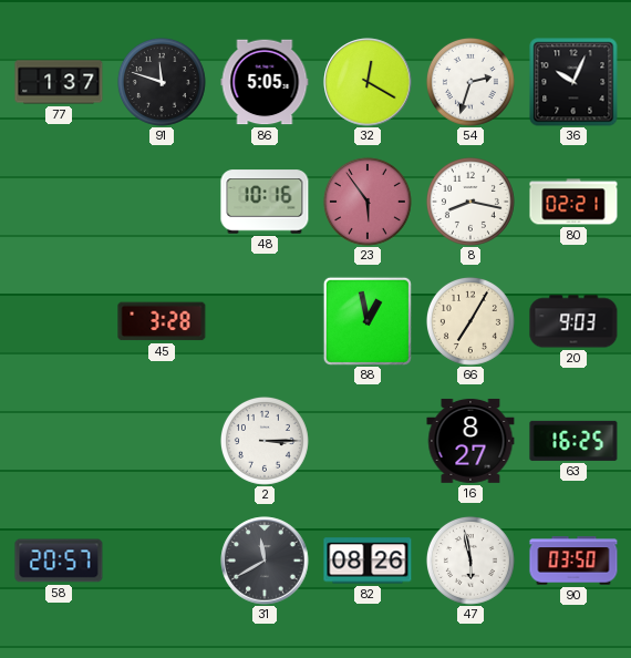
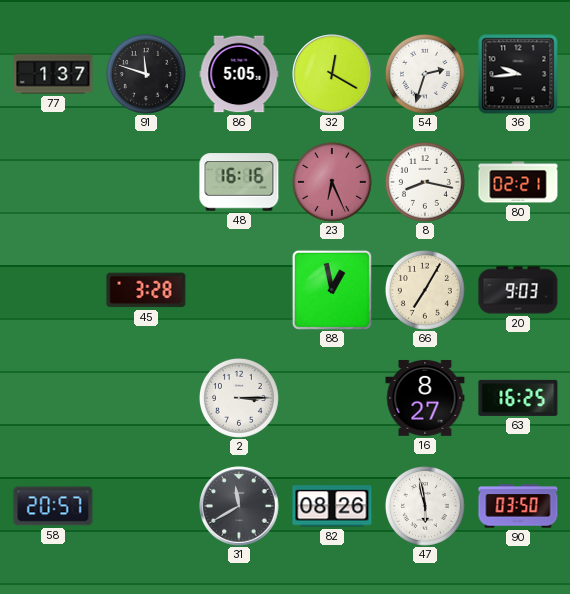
36: 10:04 -> 9:44
48: 10:16 -> 16:16
23: 5:54 -> 6:26
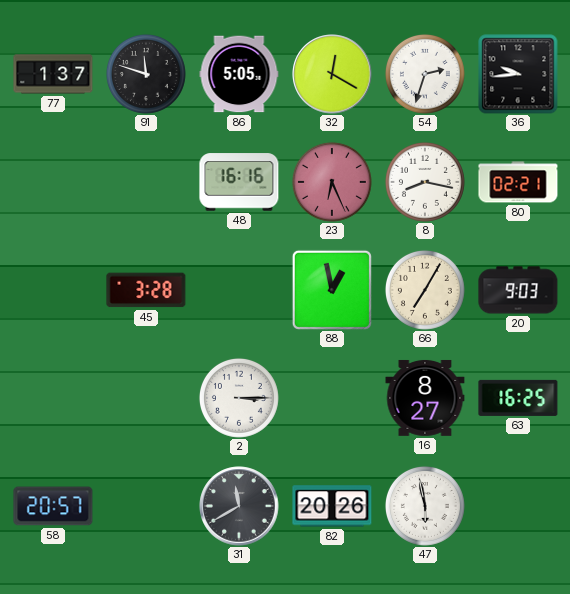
82: 08:26 -> 20:26
90: 03:50 -> none
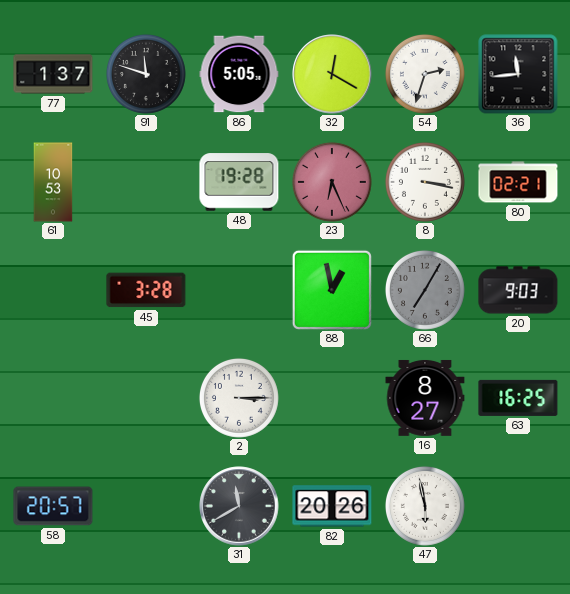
36: 9:44 -> 11:44
61: none -> 10:53
48: 16:16 -> 19:28
8: 8:17 -> 3:17
66 dial: cream -> grey
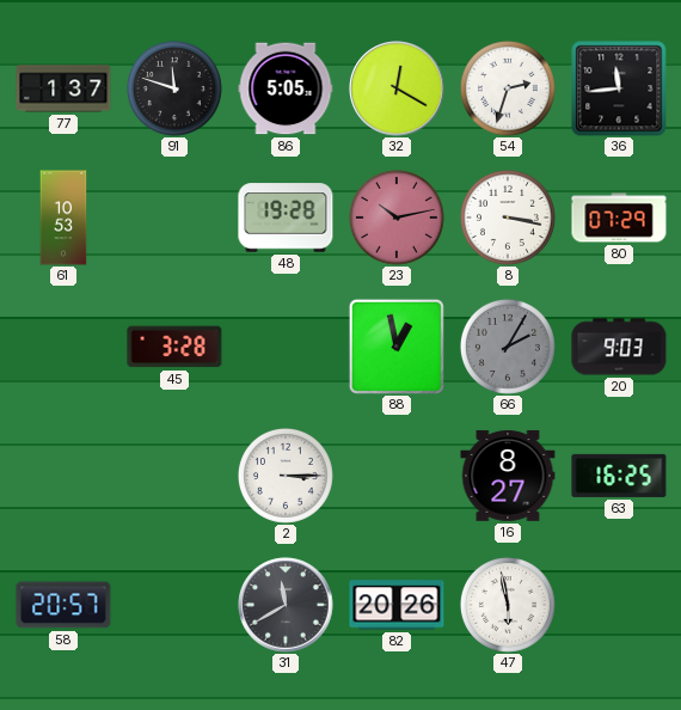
23: 6:26 -> 10:13
80: 02:21 -> 07:29
66: 7:05 -> 2:05
